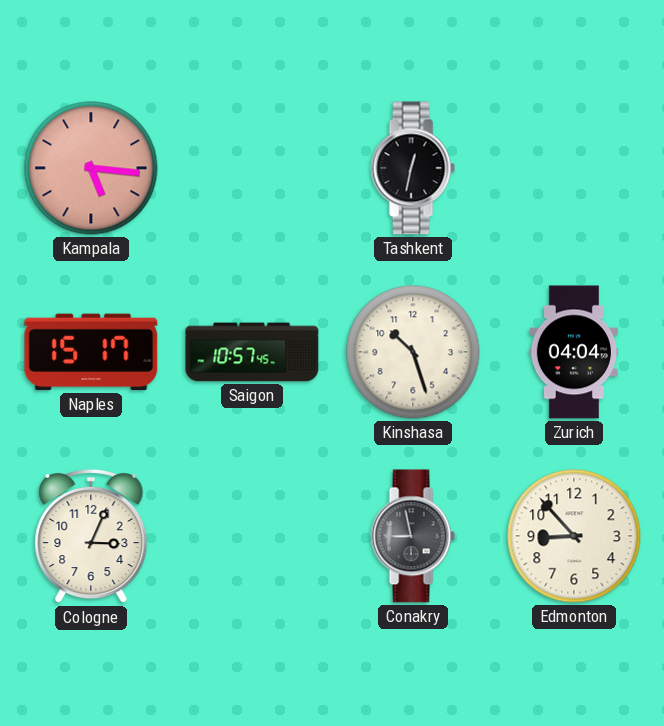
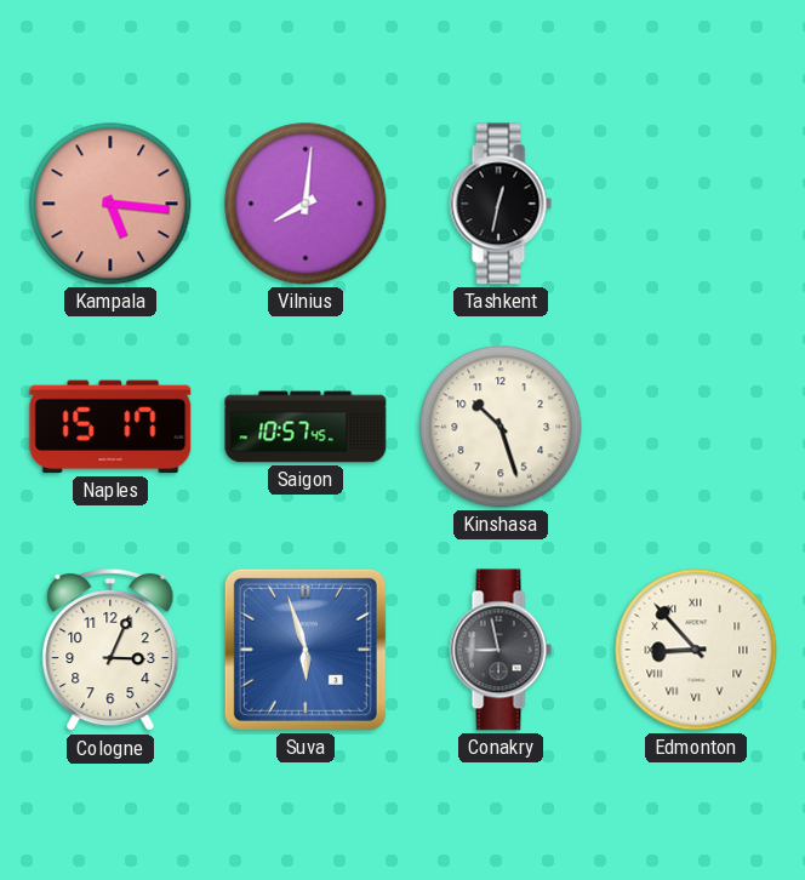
Vilnius: none -> 8:01
Zurich: 04:04 -> none
Suva: none -> 5:57
Edmonton numerals: Arabic -> Roman
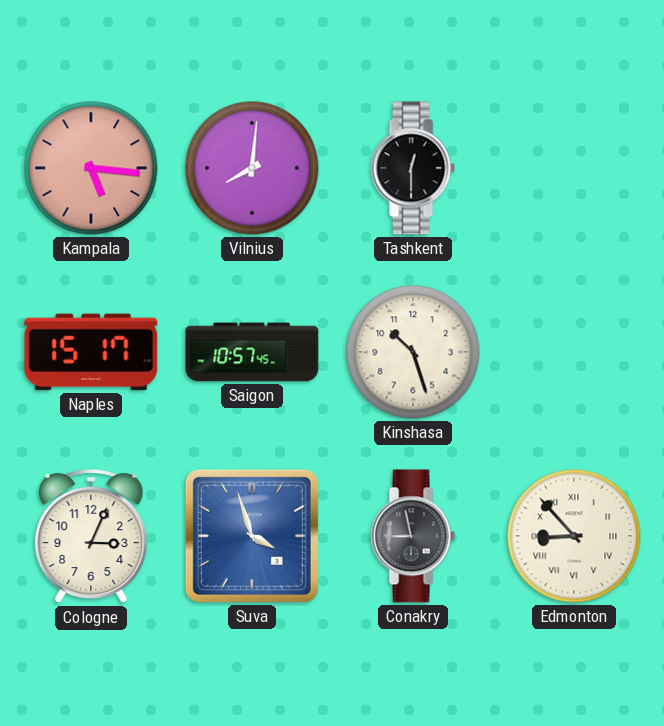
Tashkent: 12:32 -> 12:30
Suva: 5:57 -> 3:57
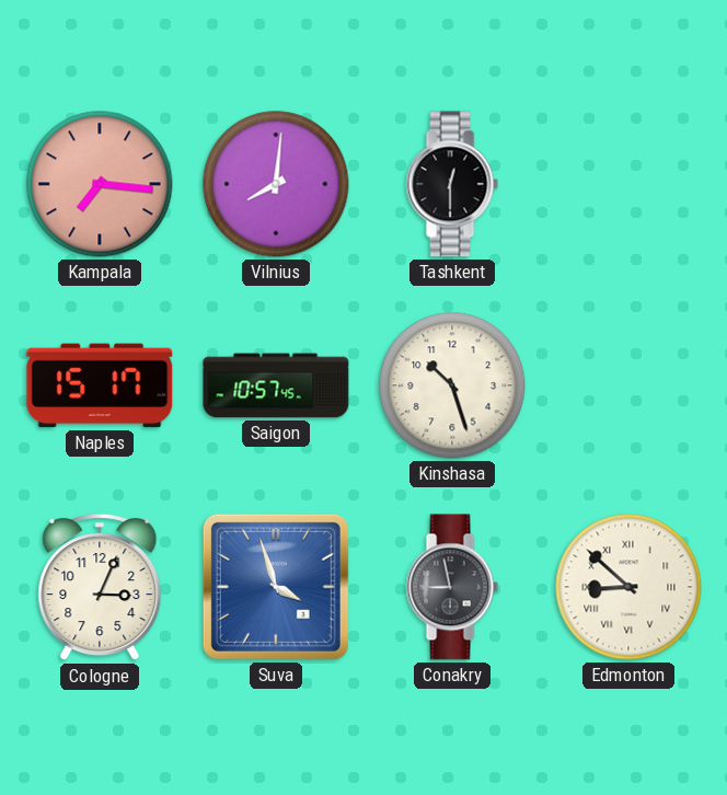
Kampala: 5:16 -> 7:16
Edmonton: 8:53 -> 8:52
